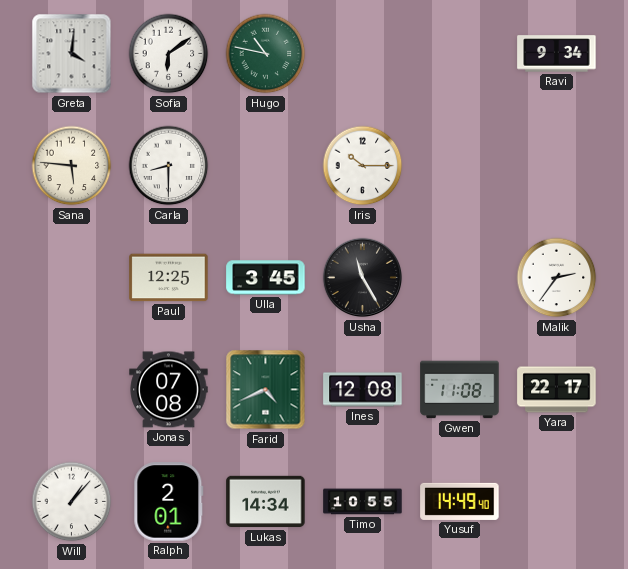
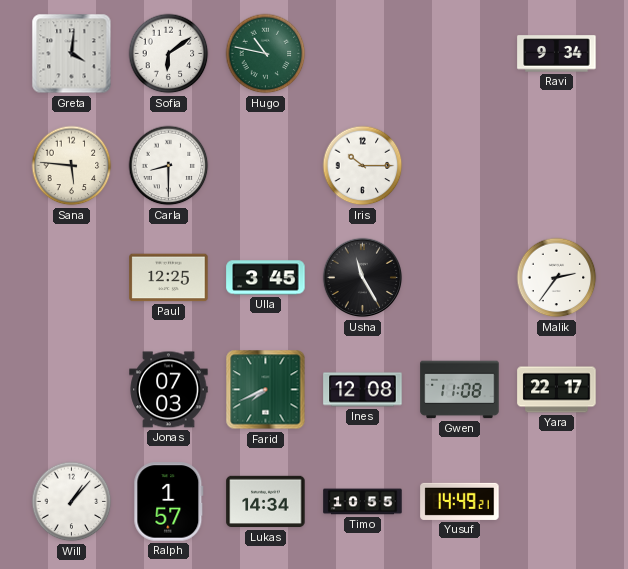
Jonas: 07:08 -> 07:03
Farid: 4:41 -> 7:41
Ralph: 2:01 -> 1:57
Yusuf: 14:49:40 -> 14:49:21
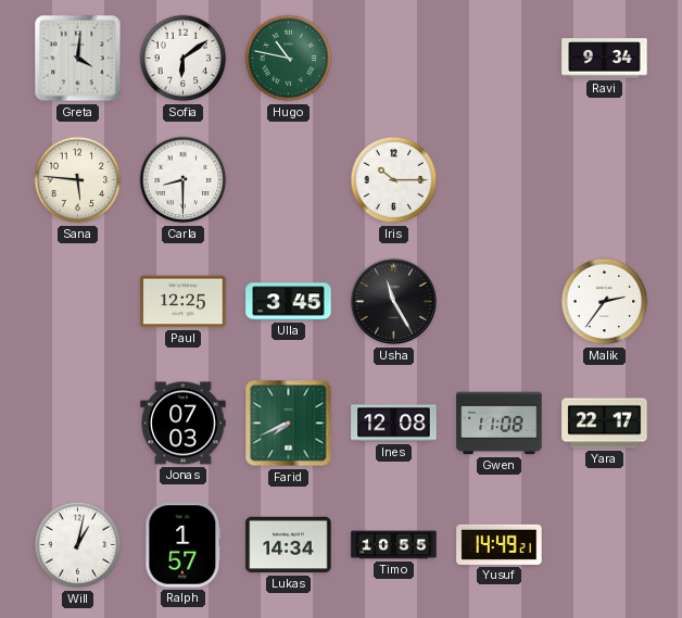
Will: 1:07 -> 1:02
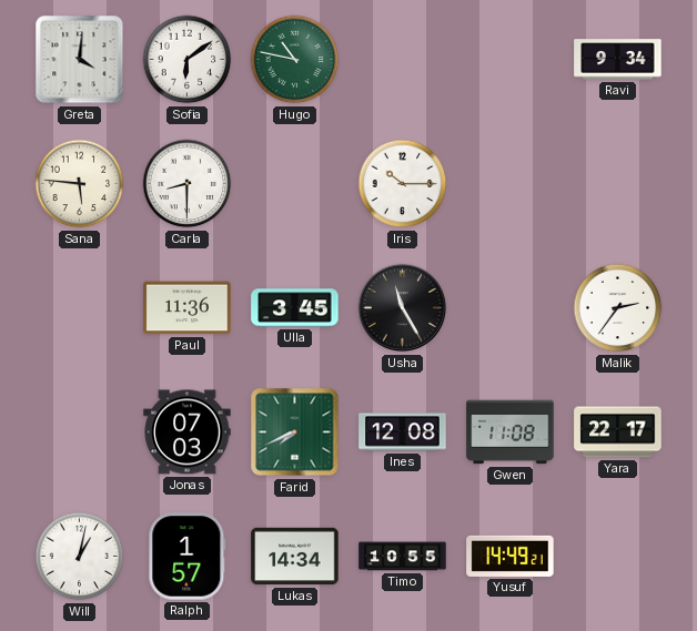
Paul: 12:25 -> 11:36
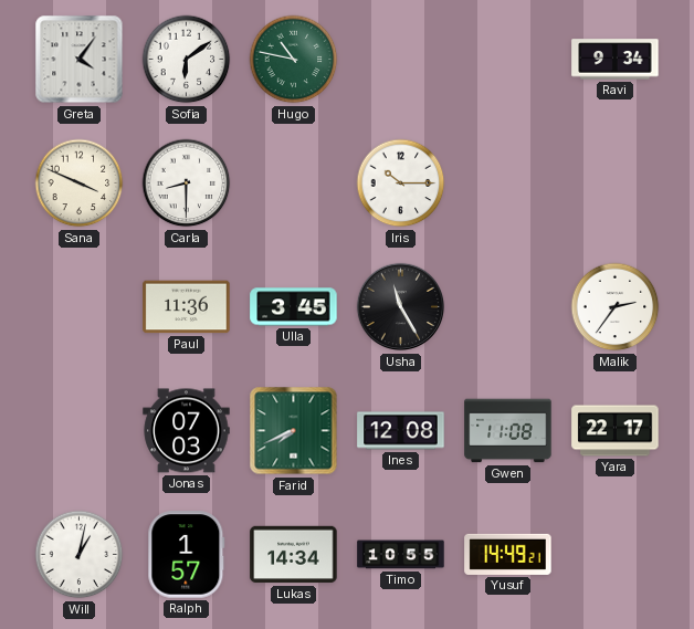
Greta: 4:01 -> 4:06
Sana: 5:46 -> 3:49
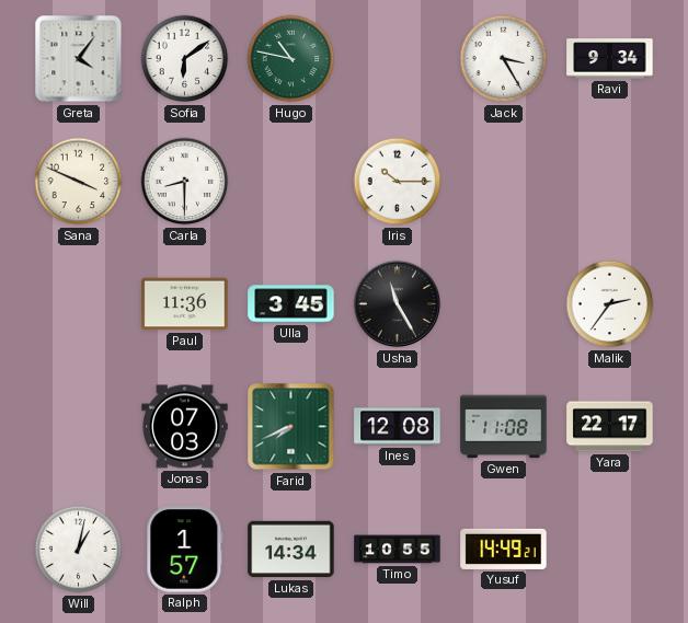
Jack: none -> 3:25
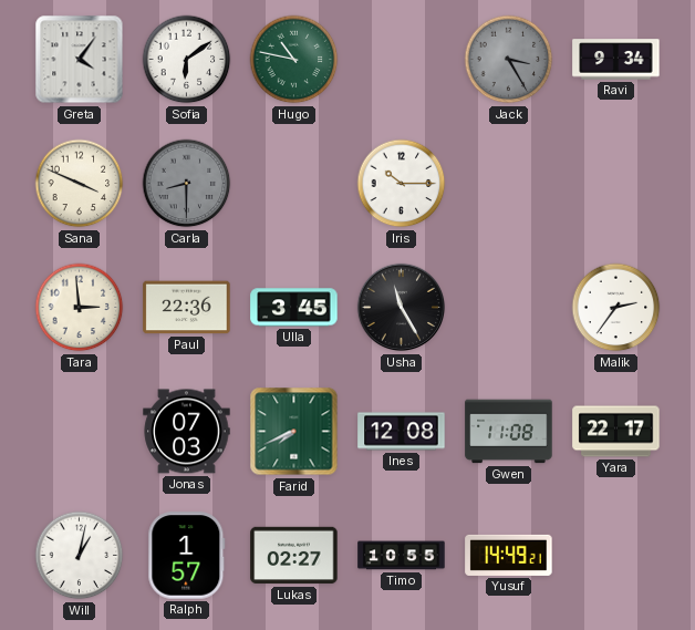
Jack dial: white -> grey
Carla dial: white -> grey
Tara: none -> 2:59
Paul: 11:36 -> 22:36
Lukas: 14:34 -> 02:27
